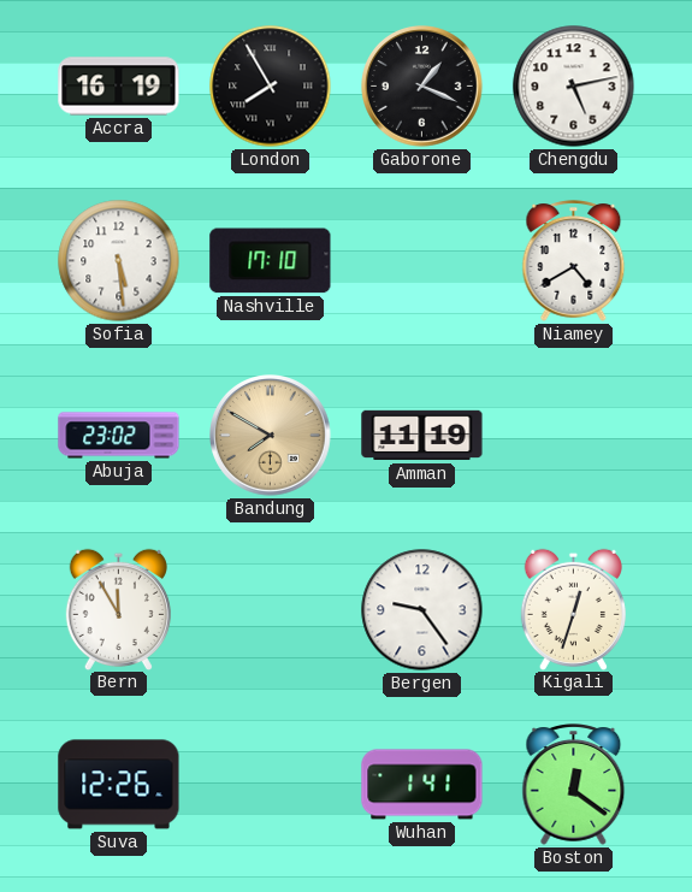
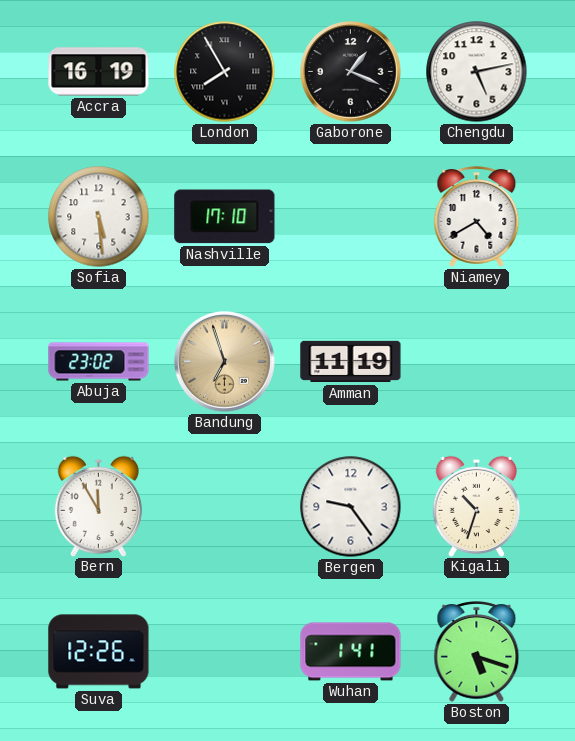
Bandung: 7:50 -> 6:57
Kigali: 12:33 -> 10:33
Boston: 12:21 -> 5:18
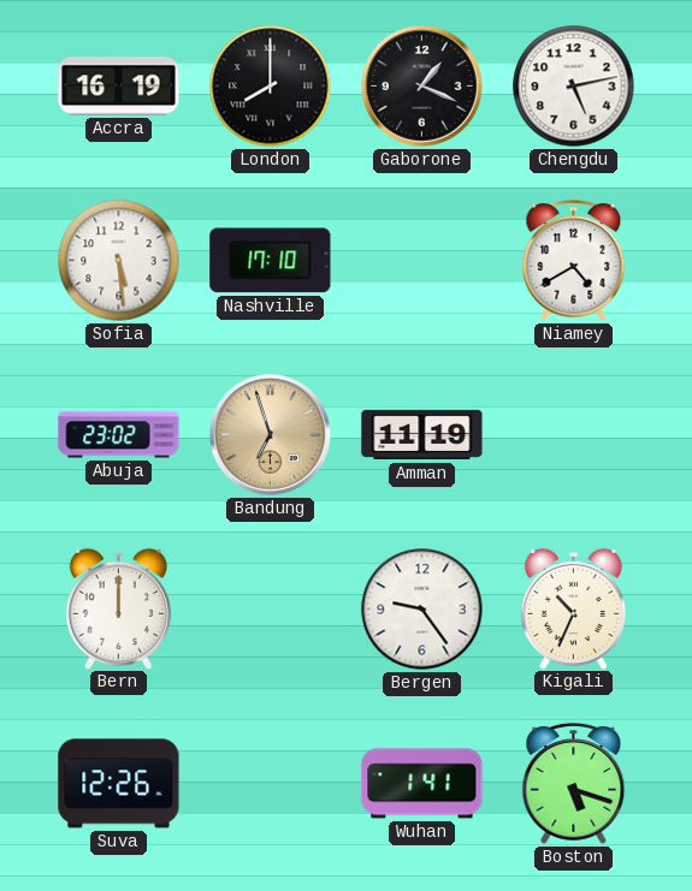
London: 7:55 -> 8:00
Bern: 11:55 -> 12:00
Kigali: 10:33 -> 10:34
